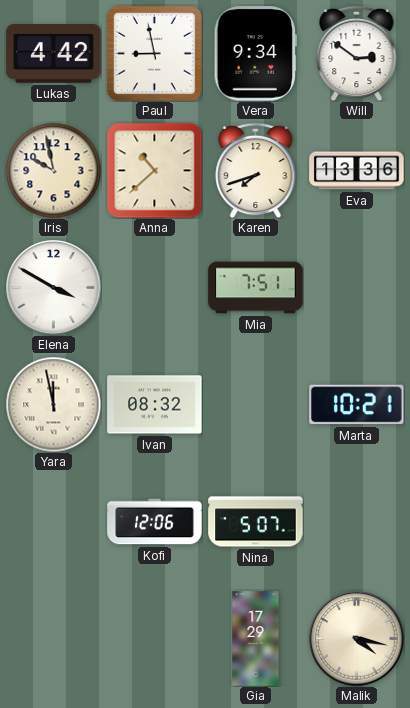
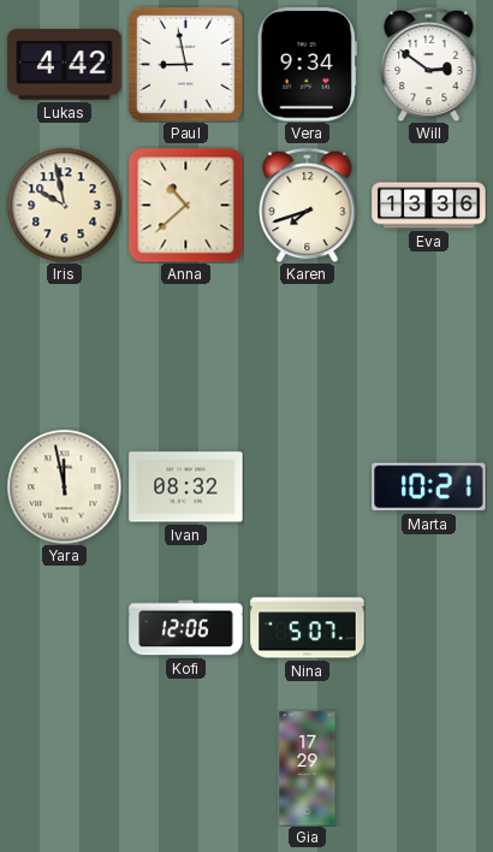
Elena: 3:50 -> none
Mia: 7:51 -> none
Malik: 4:17 -> none
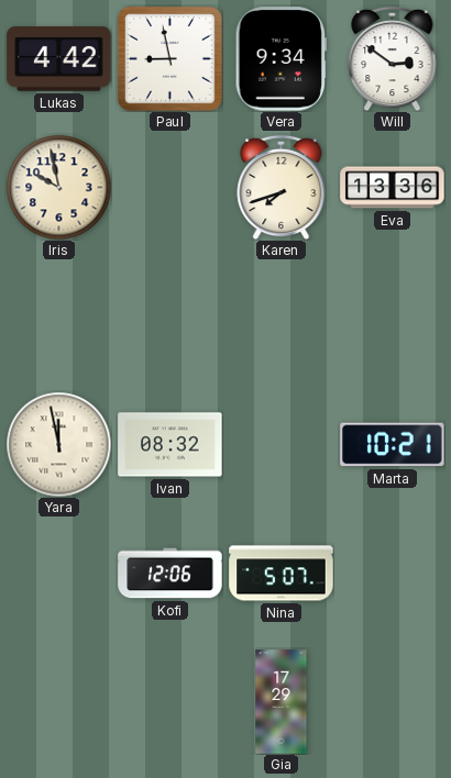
Anna: 10:38 -> none
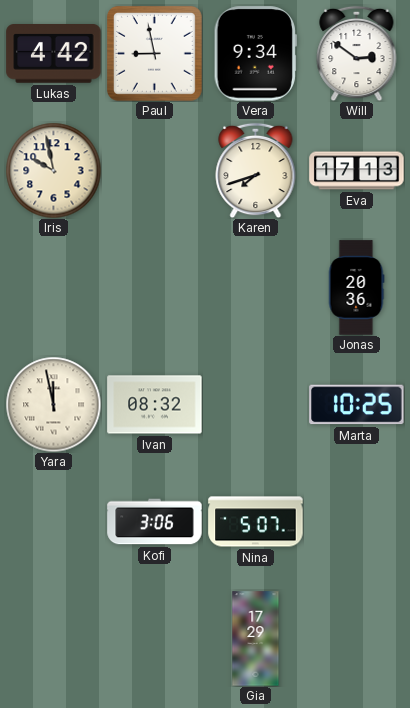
Eva: 13:36 -> 17:13
Jonas: none -> 20:36
Marta: 10:21 -> 10:25
Kofi: 12:06 -> 3:06
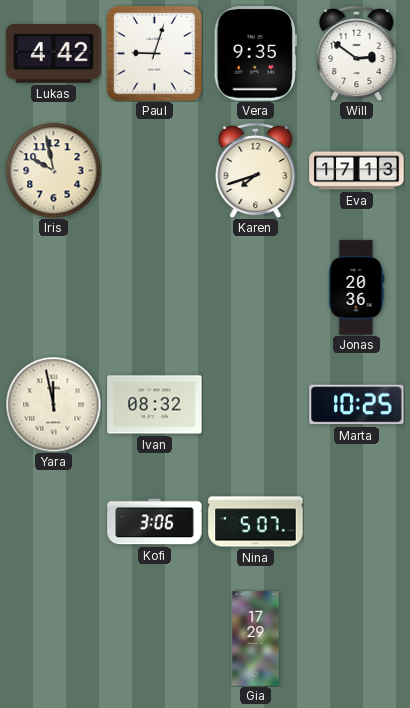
Paul: 8:58 -> 9:03
Vera: 9:34 -> 9:35
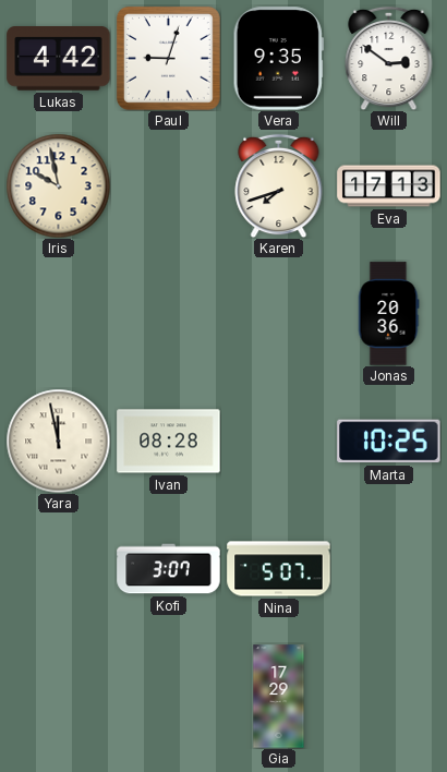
Ivan: 08:32 -> 08:28
Kofi: 3:06 -> 3:07
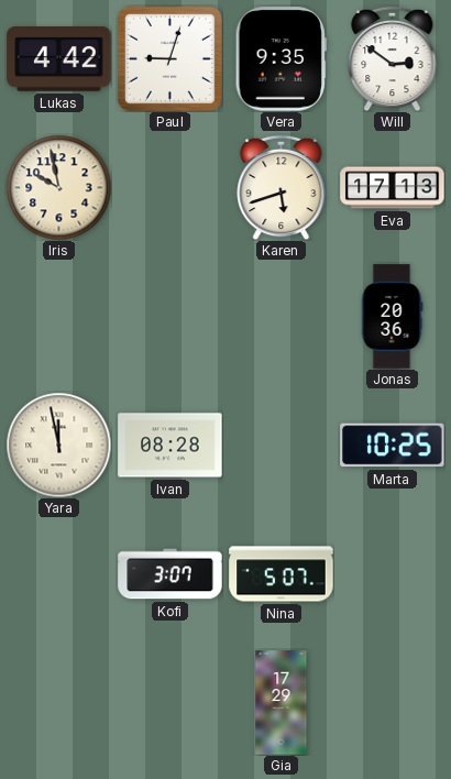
Karen: 7:42 -> 5:42
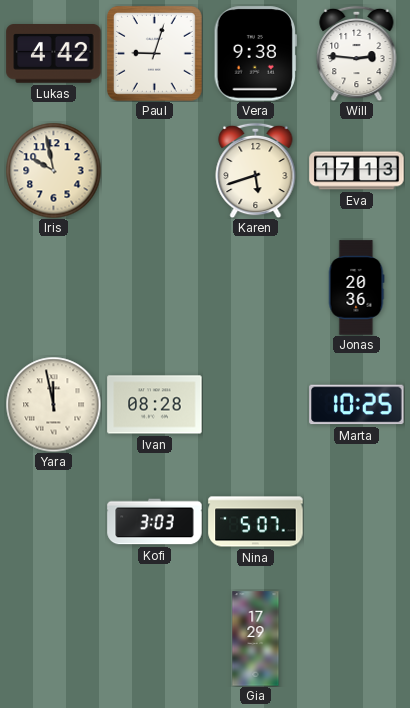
Vera: 9:35 -> 9:38
Will: 2:51 -> 2:46
Kofi: 3:07 -> 3:03
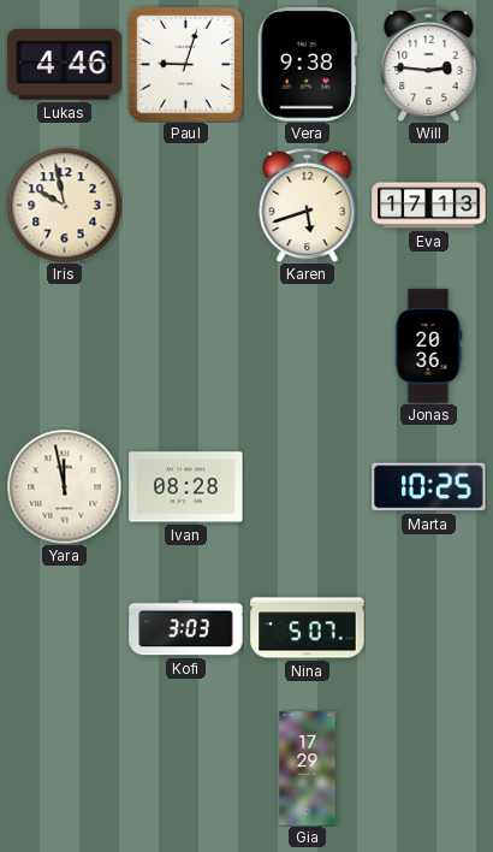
Lukas: 4:42 -> 4:46
